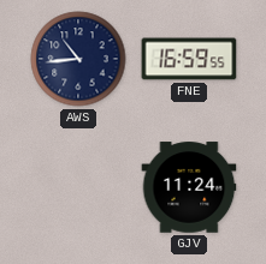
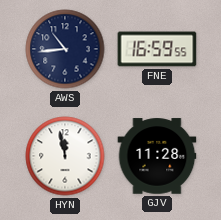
HYN: none -> 11:58
GJV: 11:24 -> 11:28
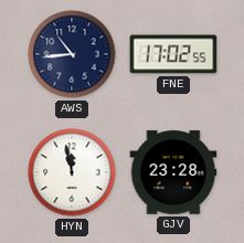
FNE: 16:59 -> 17:02
GJV: 11:28 -> 23:28
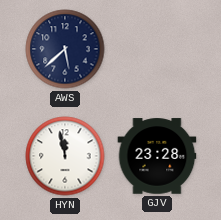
AWS: 10:44 -> 5:38
FNE: 17:02 -> none
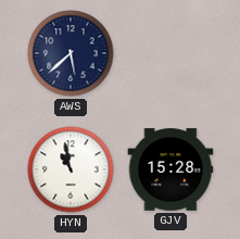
HYN: 11:58 -> 10:58
GJV: 23:28 -> 15:28
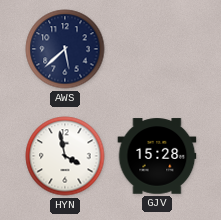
HYN: 10:58 -> 3:58
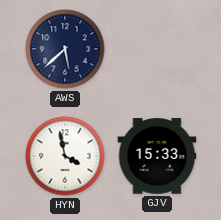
GJV: 15:28 -> 15:33
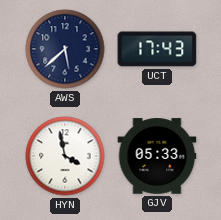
UCT: none -> 17:43
GJV: 15:33 -> 05:33
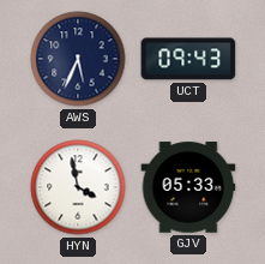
AWS: 5:38 -> 5:34
UCT: 17:43 -> 09:43
